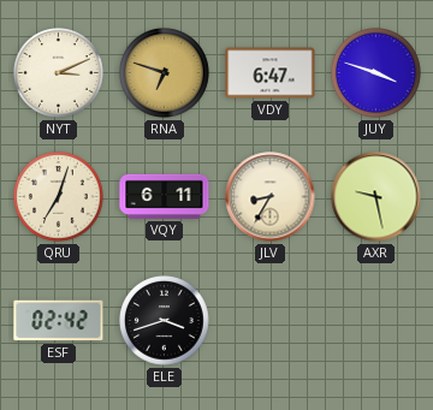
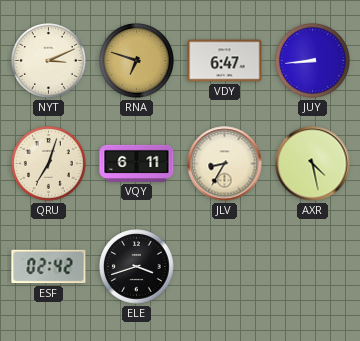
JUY: 3:48 -> 8:44
AXR: 9:28 -> 4:28
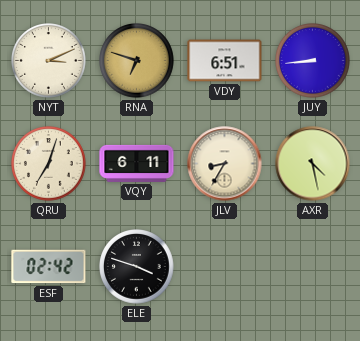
VDY: 6:47 -> 6:51
ELE: 3:42 -> 3:48
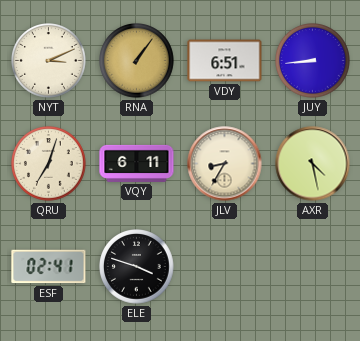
RNA: 6:48 -> 1:06
ESF: 02:42 -> 02:41
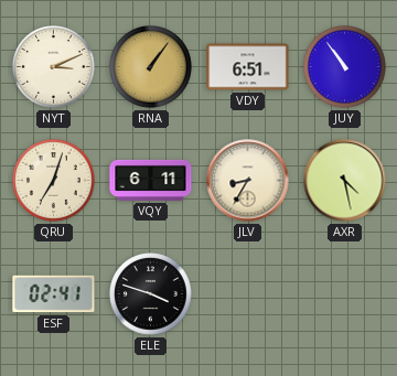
JUY: 8:44 -> 10:54
